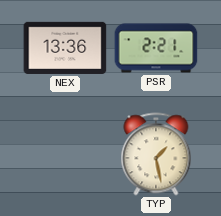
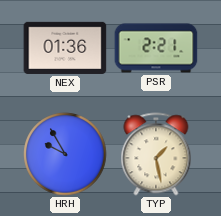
NEX: 13:36 -> 01:36
HRH: none -> 9:55
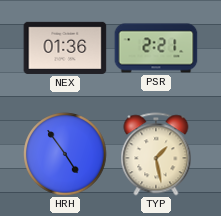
HRH: 9:55 -> 4:54
